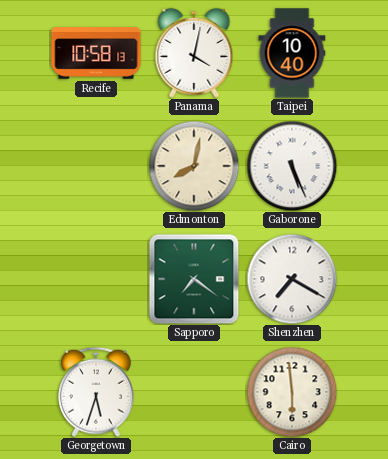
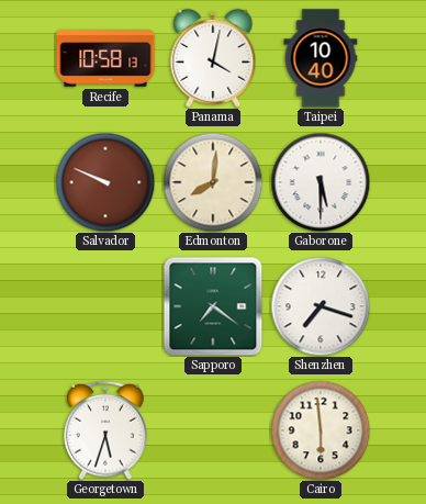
Salvador: none -> 9:49
Edmonton: 8:02 -> 8:01
Gaborone: 5:26 -> 5:30
Shenzhen: 7:20 -> 7:18
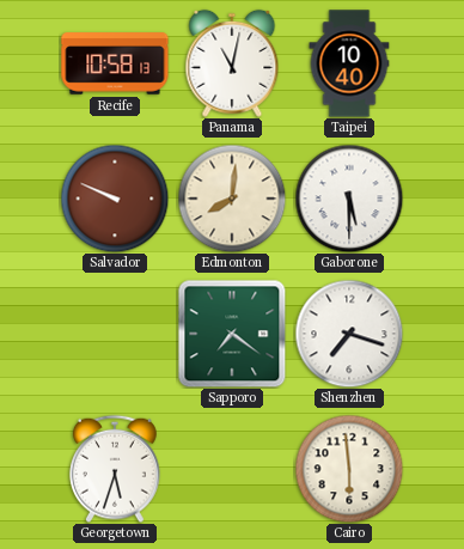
Panama: 4:02 -> 11:02
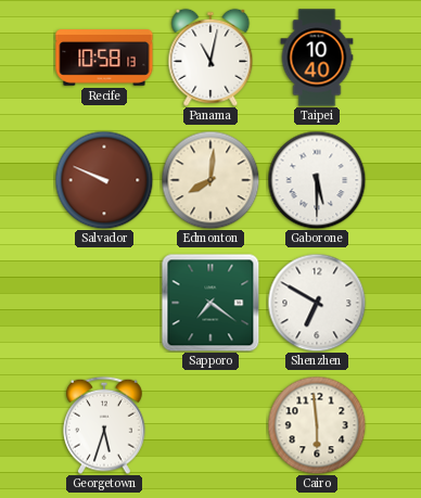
Shenzhen: 7:18 -> 6:50
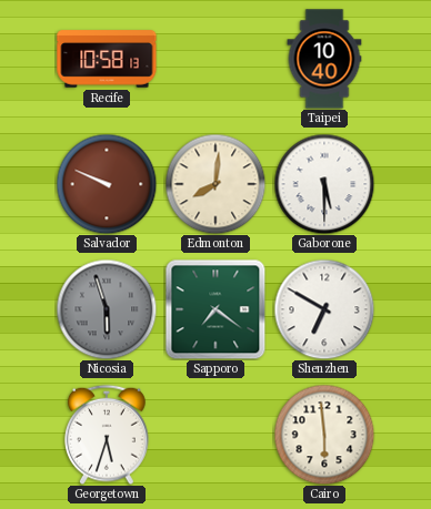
Panama: 11:02 -> none
Nicosia: none -> 5:57
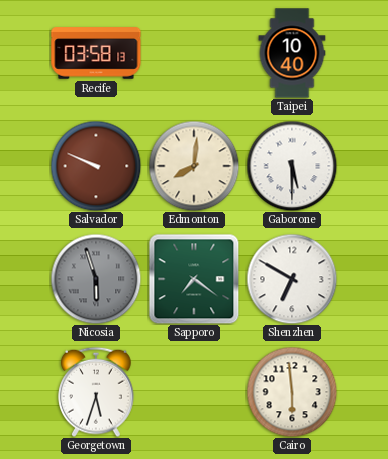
Recife: 10:58 -> 03:58
